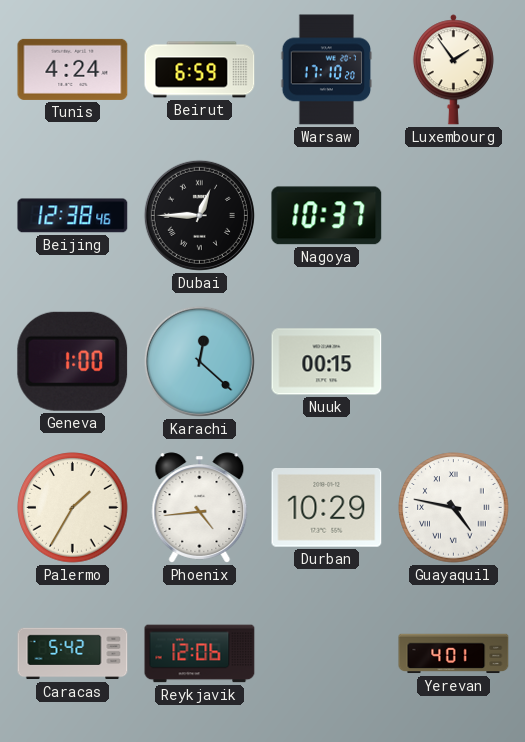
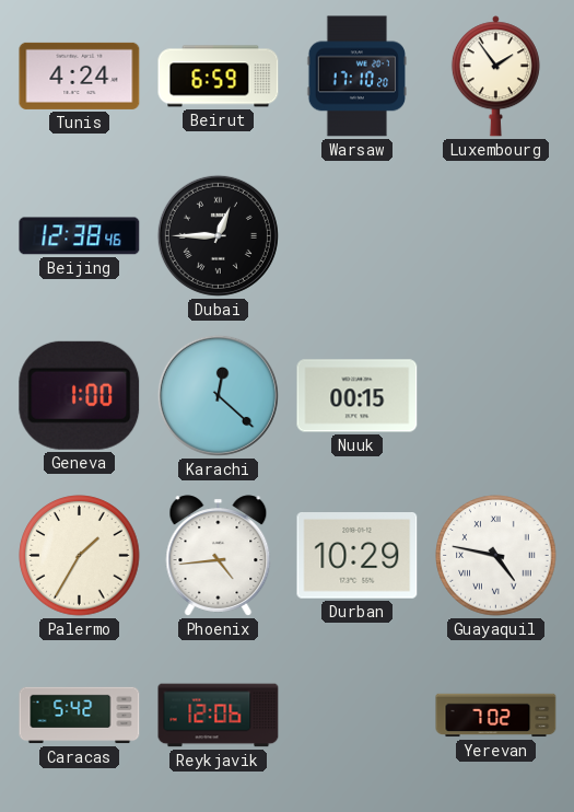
Nagoya: 10:37 -> none
Yerevan: 4:01 -> 7:02
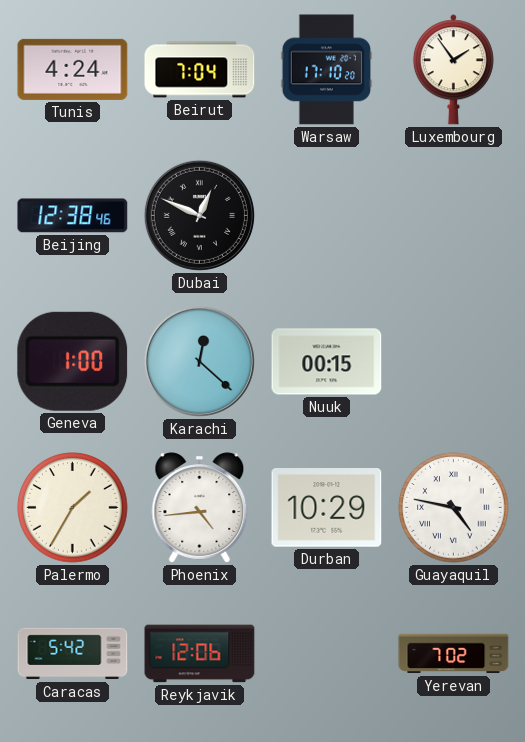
Beirut: 6:59 -> 7:04
Dubai: 12:45 -> 12:49
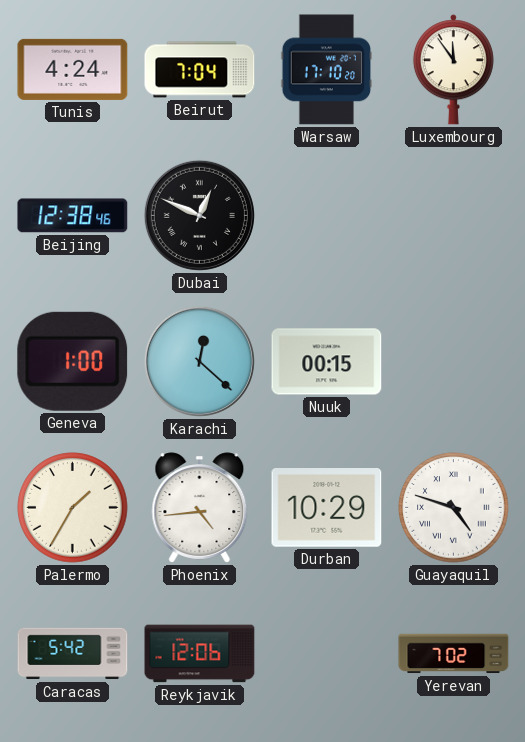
Luxembourg: 1:54 -> 11:54
Guayaquil: 4:47 -> 4:48
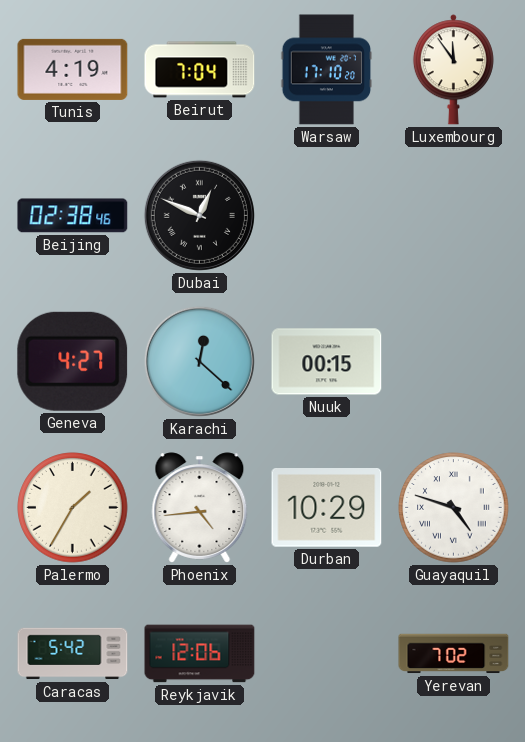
Tunis: 4:24 -> 4:19
Beijing: 12:38 -> 02:38
Geneva: 1:00 -> 4:27
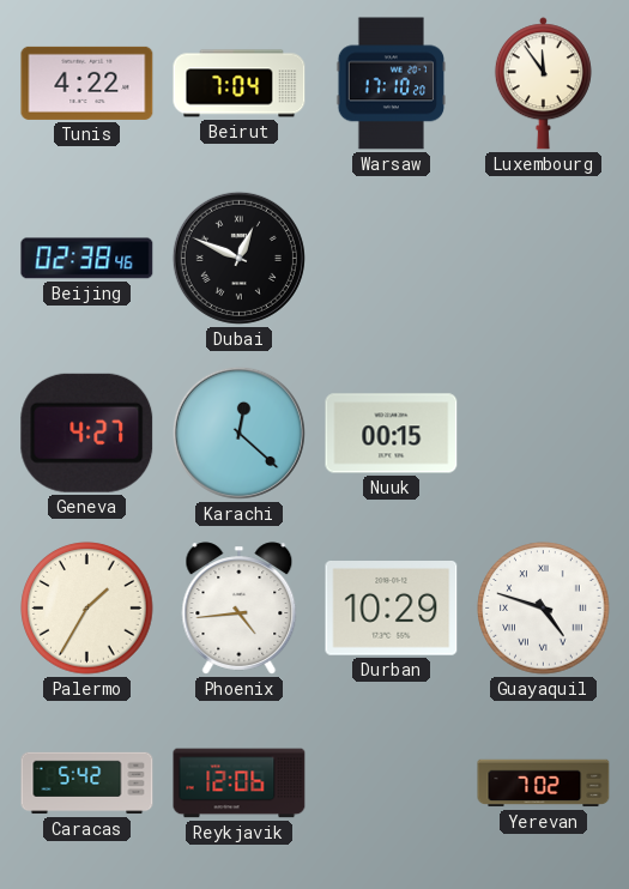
Tunis: 4:19 -> 4:22
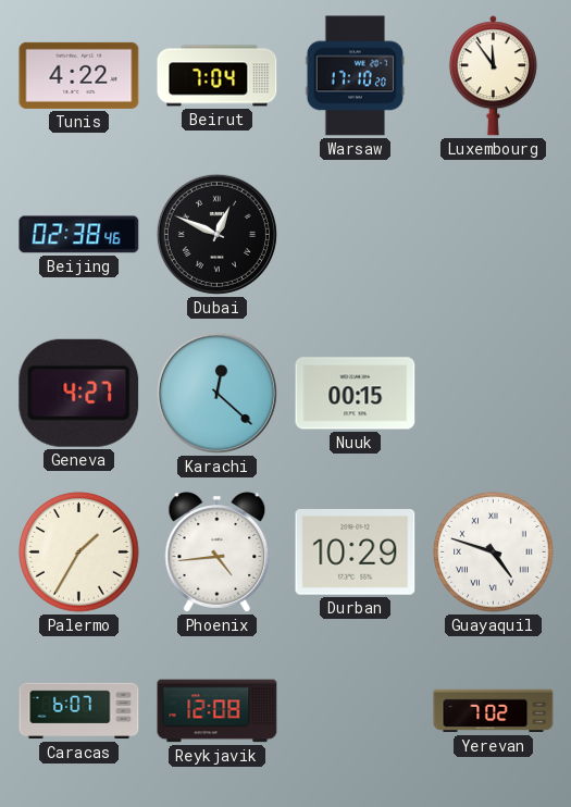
Caracas: 5:42 -> 6:07
Reykjavik: 12:06 -> 12:08
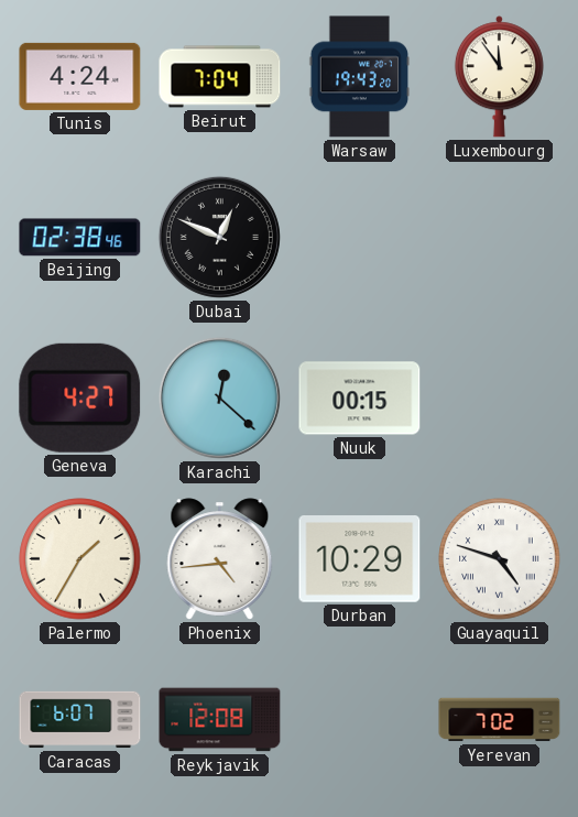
Tunis: 4:22 -> 4:24
Warsaw: 17:10 -> 19:43
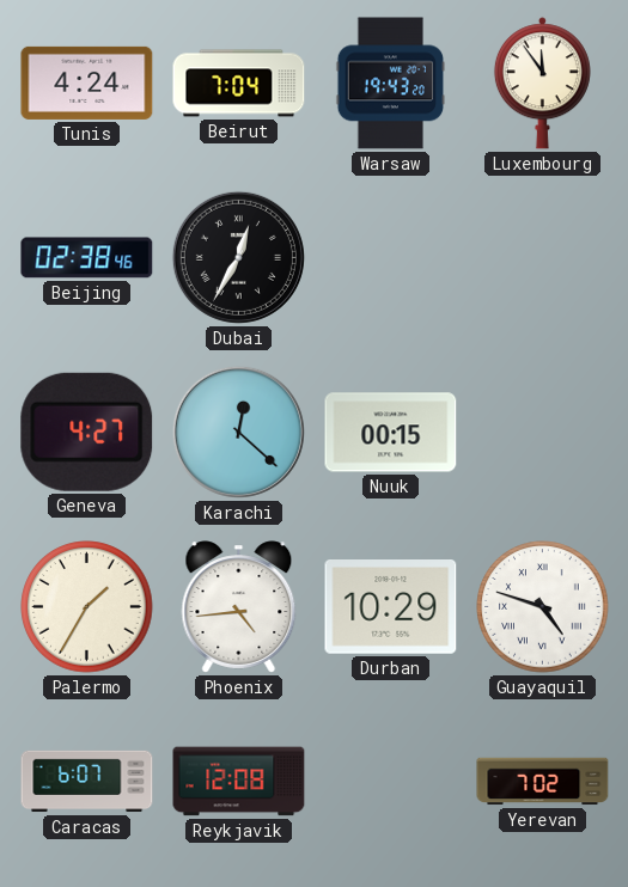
Dubai: 12:49 -> 12:35
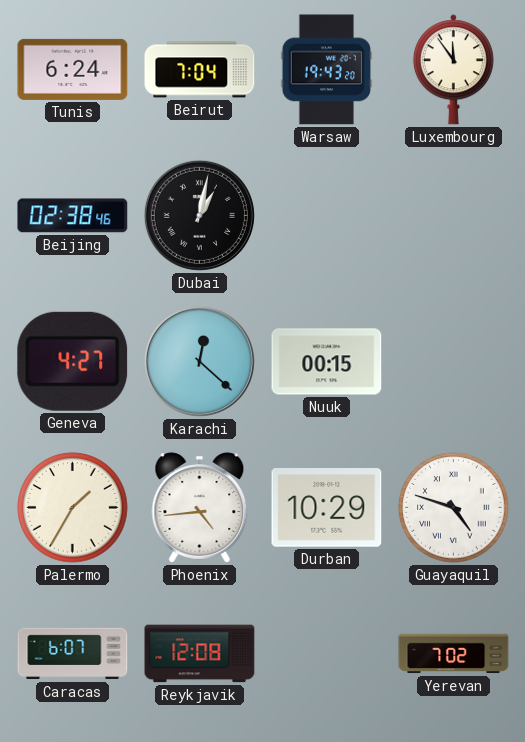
Tunis: 4:24 -> 6:24
Dubai: 12:35 -> 1:02
